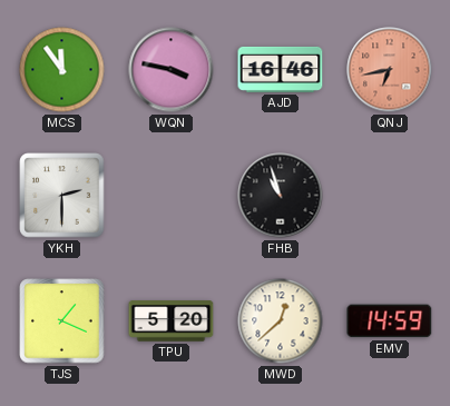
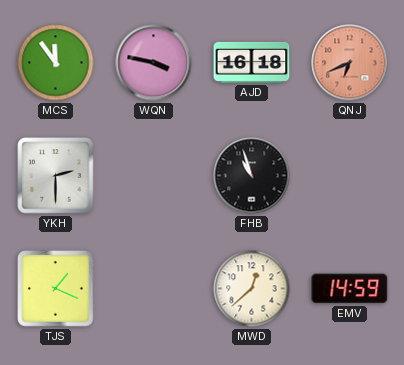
AJD: 16:46 -> 16:18
QNJ: 6:43 -> 6:41
TPU: 5:20 -> none
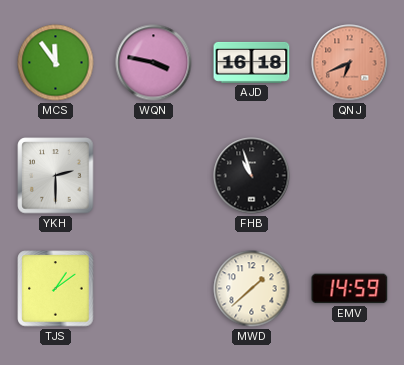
TJS: 1:19 -> 1:09
MWD: 12:38 -> 1:38
